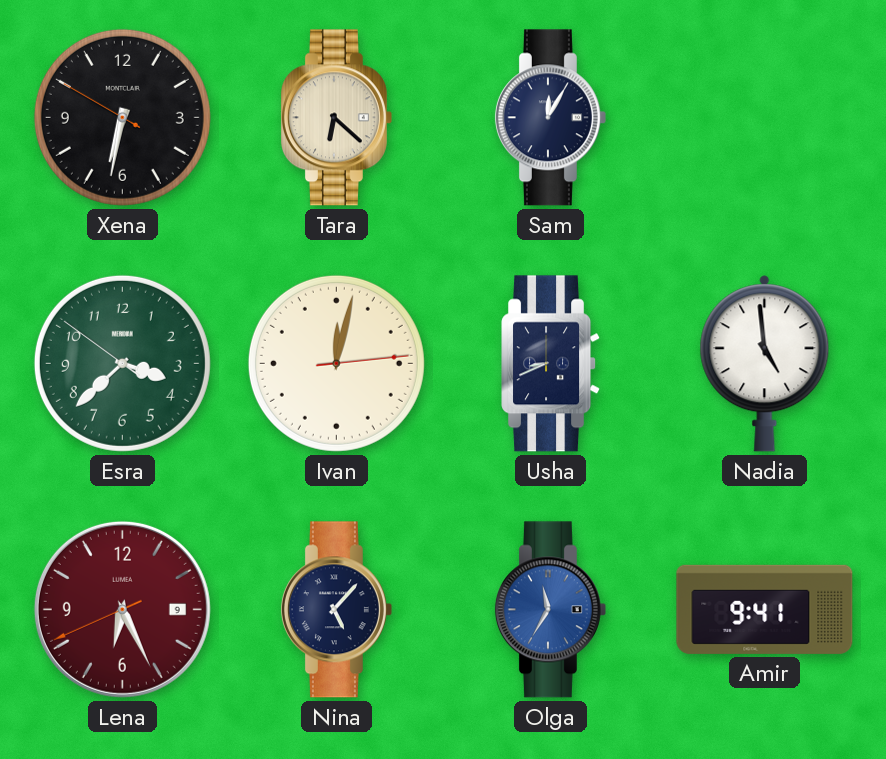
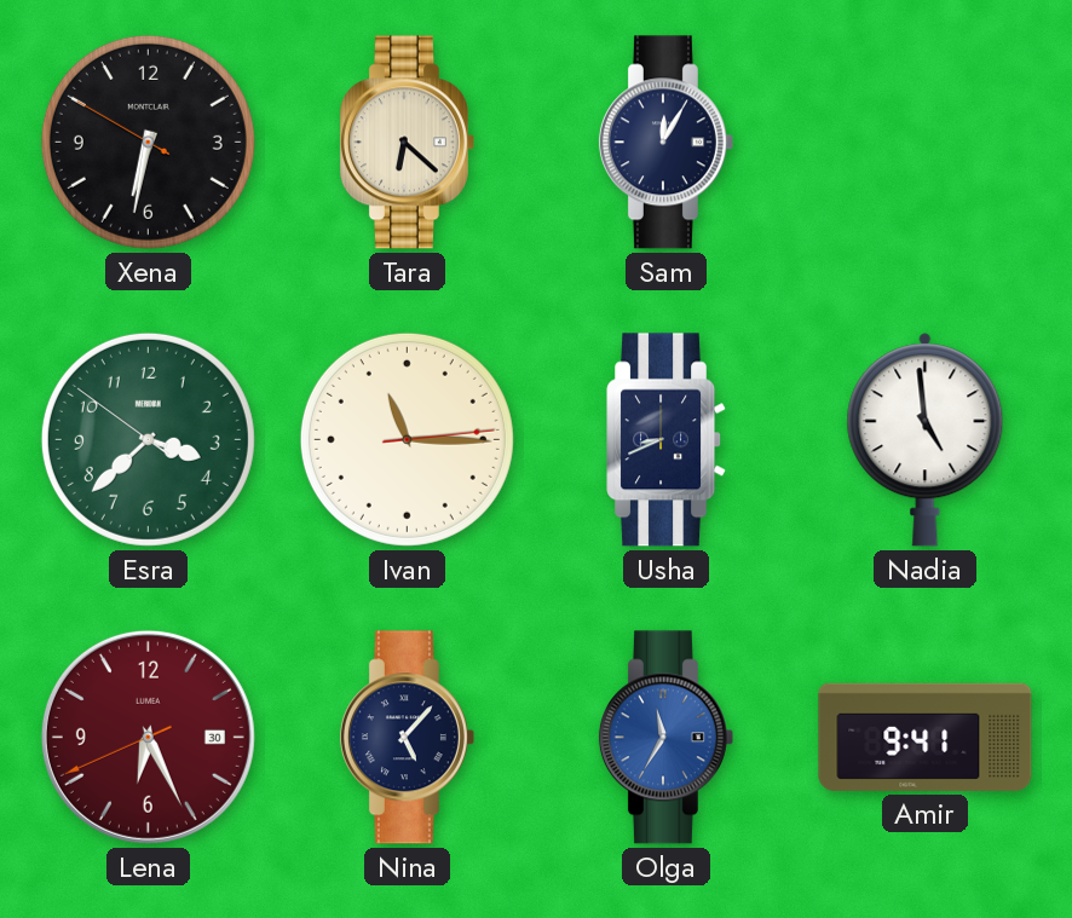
Ivan: 12:02 -> 11:15
Lena date: 9 -> 30
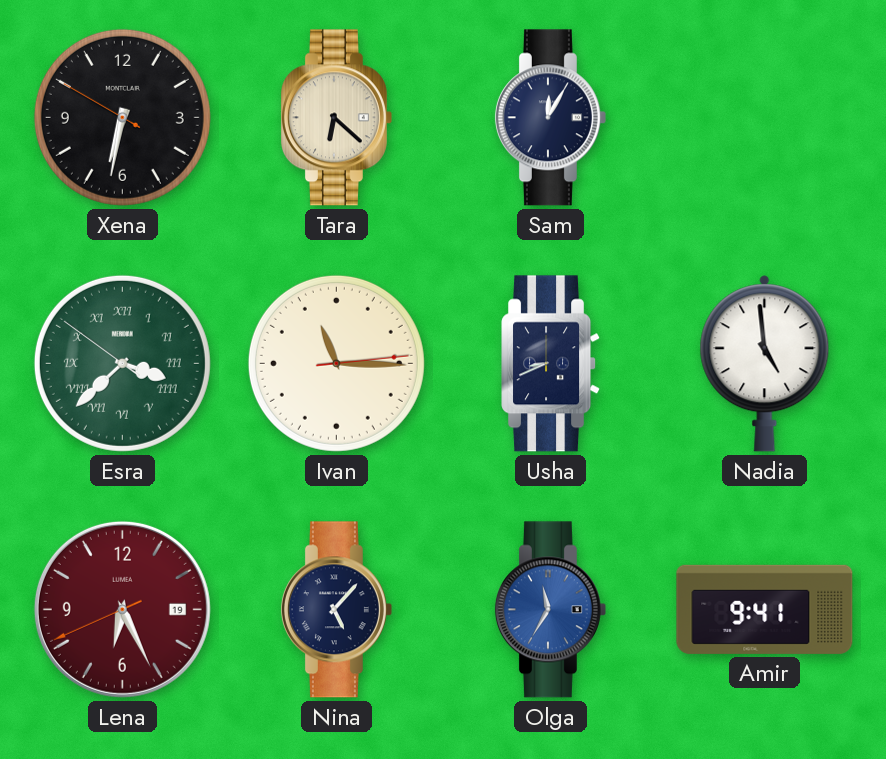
Esra numerals: Arabic -> Roman
Lena date: 30 -> 19
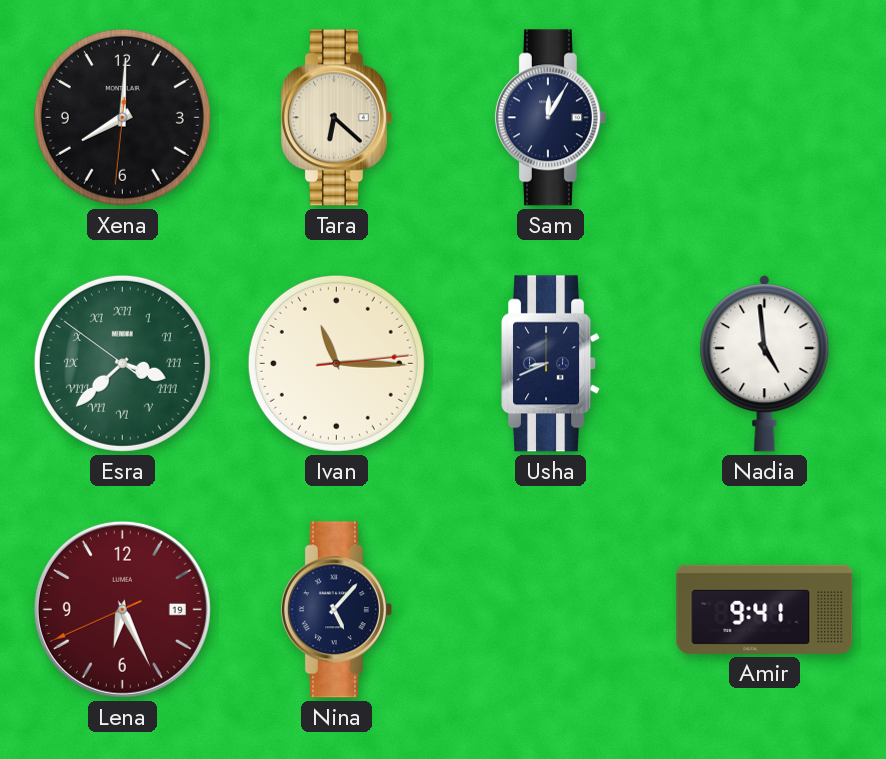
Xena: 6:31 -> 8:00
Olga: 11:35 -> none
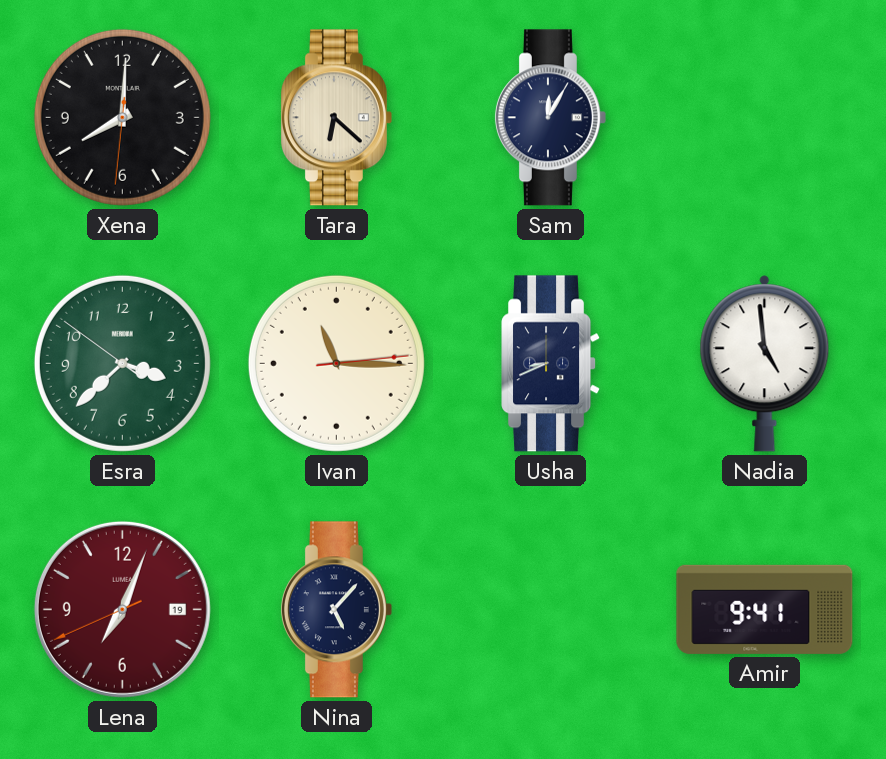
Esra numerals: Roman -> Arabic
Lena: 6:25 -> 7:03
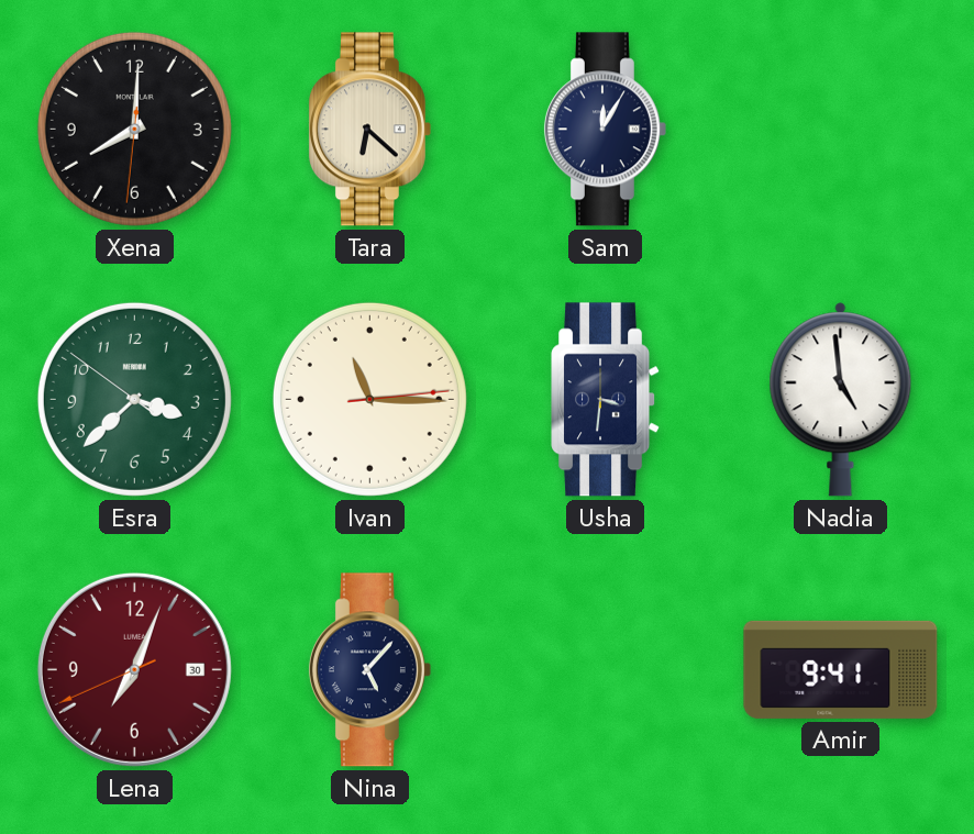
Usha: 8:41 -> 3:31
Lena date: 19 -> 30
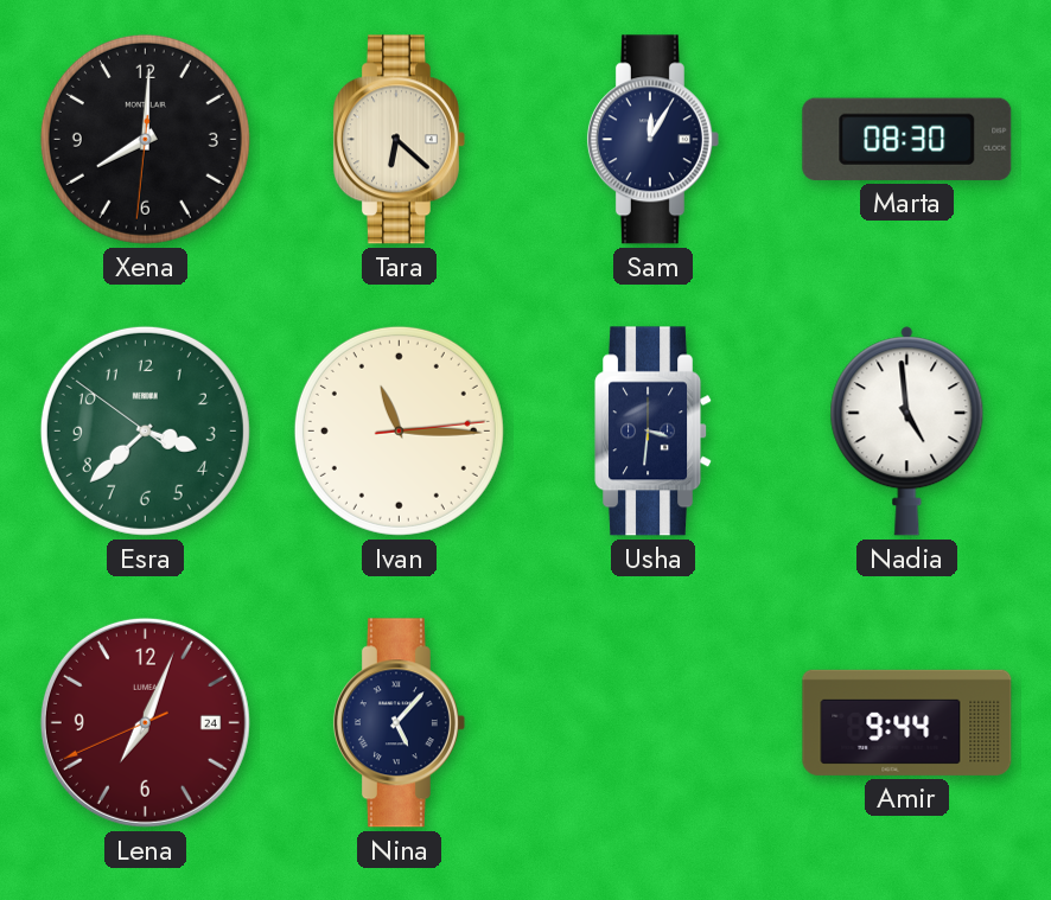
Marta: none -> 08:30
Lena date: 30 -> 24
Amir: 9:41 -> 9:44
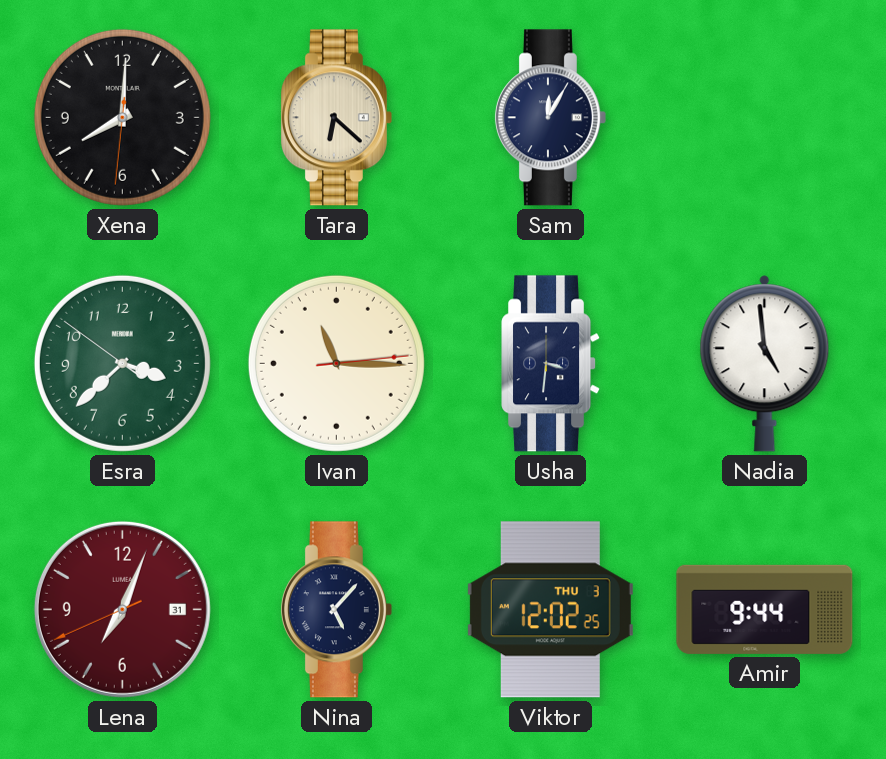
Marta: 08:30 -> none
Lena date: 24 -> 31
Viktor: none -> 12:02
